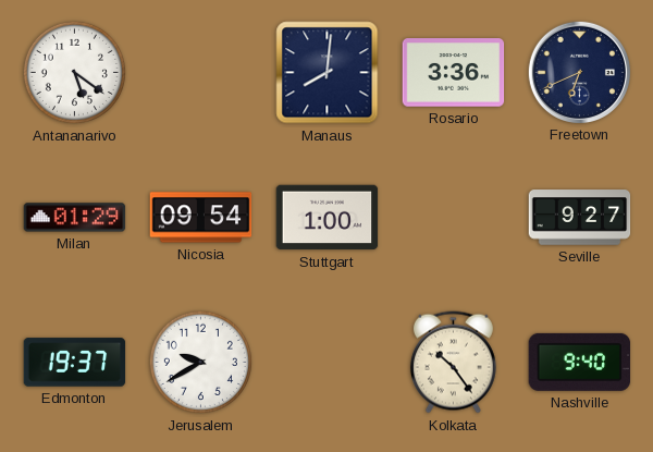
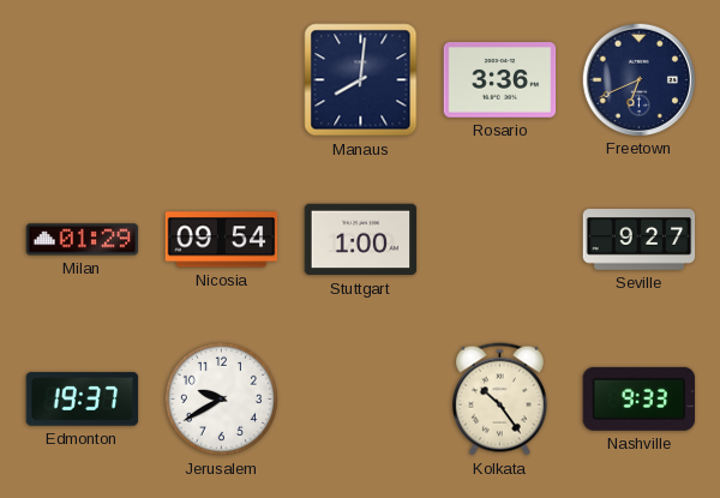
Antananarivo: 5:21 -> none
Nashville: 9:40 -> 9:33
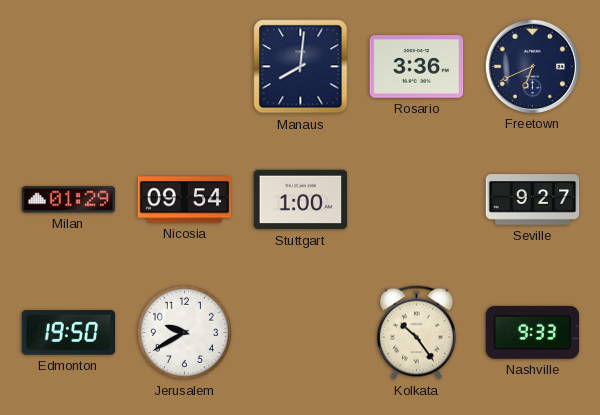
Edmonton: 19:37 -> 19:50
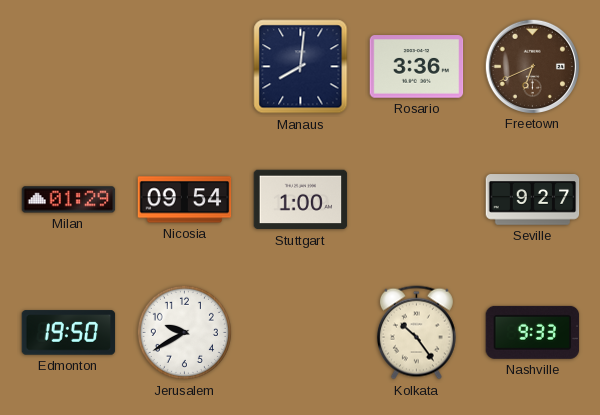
Freetown dial: navy -> brown
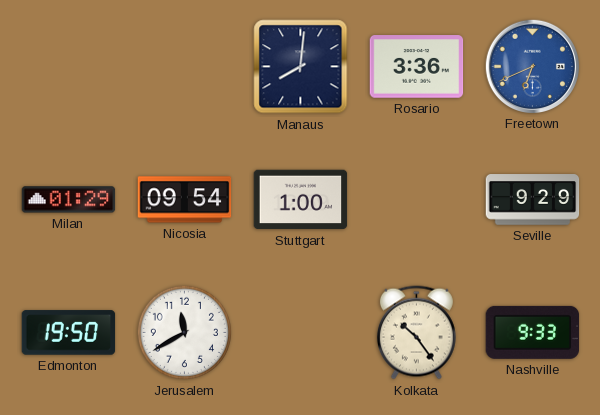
Freetown dial: brown -> blue
Seville: 9:27 -> 9:29
Jerusalem: 9:40 -> 11:40
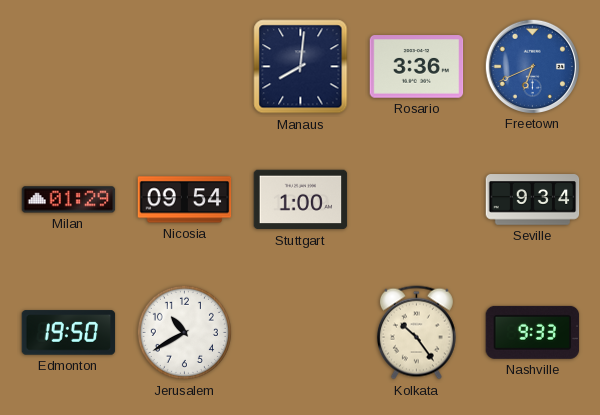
Seville: 9:29 -> 9:34
Jerusalem: 11:40 -> 10:40
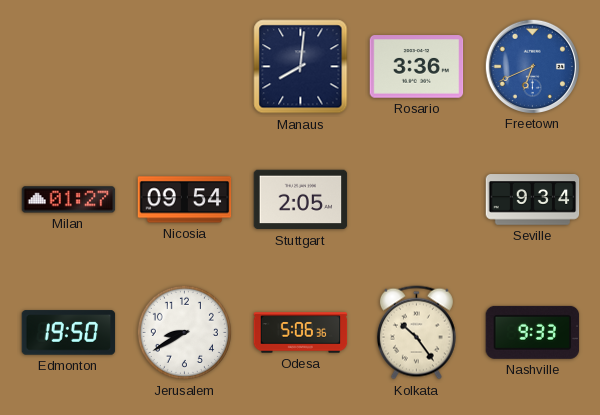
Milan: 01:29 -> 01:27
Stuttgart: 1:00 -> 2:05
Jerusalem: 10:40 -> 8:40
Odesa: none -> 5:06
